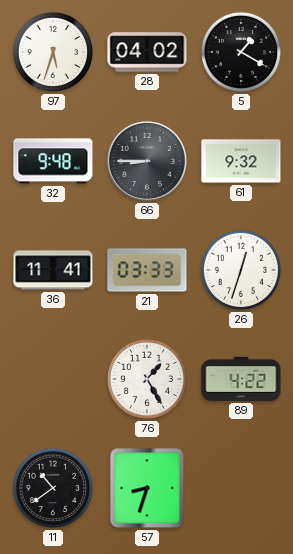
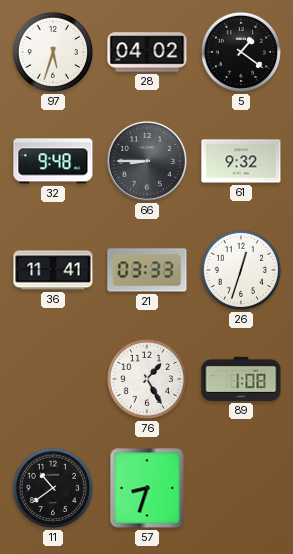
5: 1:20 -> 1:21
89: 4:22 -> 1:08
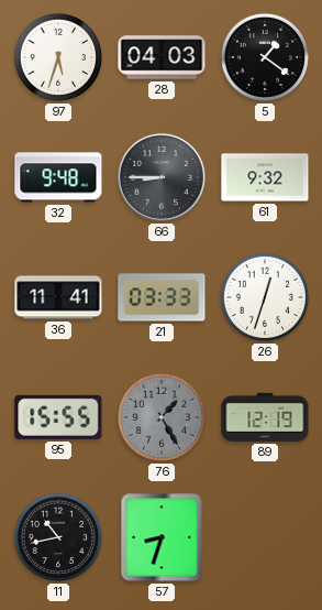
28: 04:02 -> 04:03
95: none -> 15:55
76 dial: white -> grey
89: 1:08 -> 12:19
11: 10:39 -> 10:43
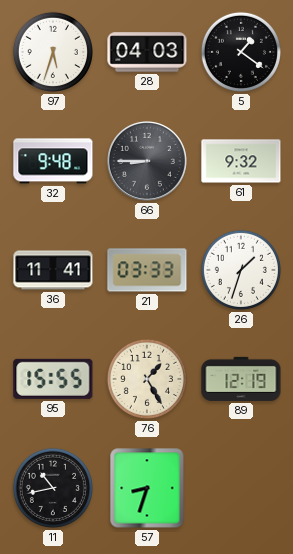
26: 12:33 -> 1:33
76 dial: grey -> cream
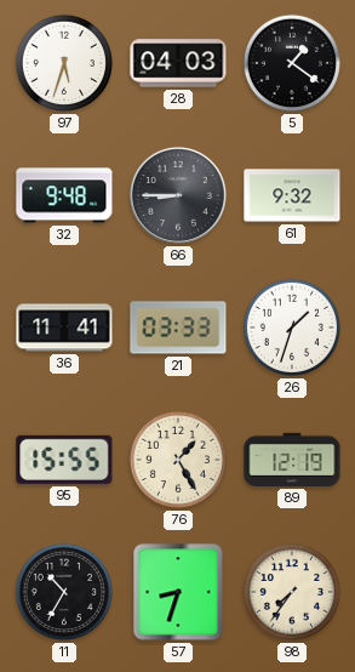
11: 10:43 -> 10:35
98: none -> 7:36
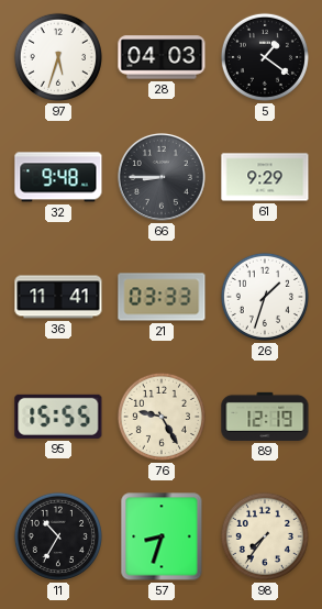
61: 9:32 -> 9:29
76: 1:25 -> 9:25
